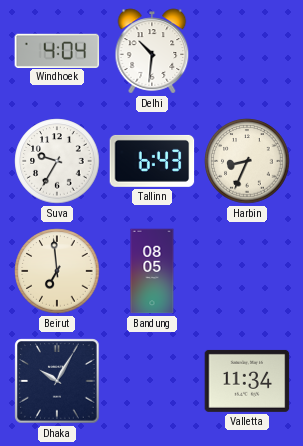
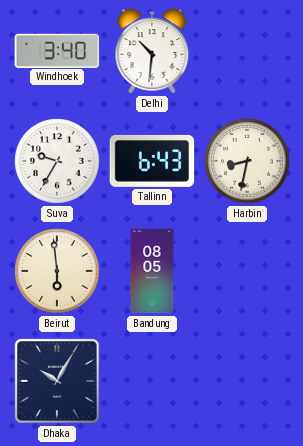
Windhoek: 4:04 -> 3:40
Harbin: 8:34 -> 8:32
Beirut: 6:59 -> 5:59
Valletta: 11:34 -> none
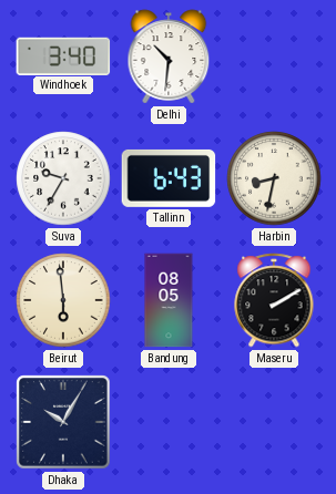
Maseru: none -> 2:10
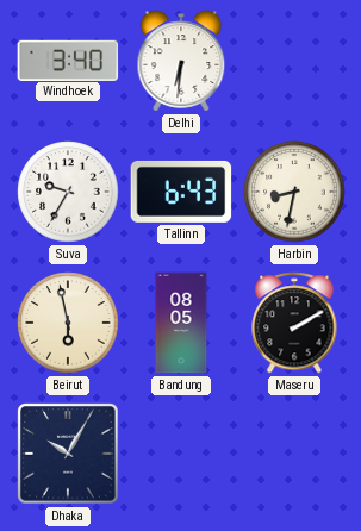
Delhi: 10:31 -> 6:31
Beirut: 5:59 -> 5:58
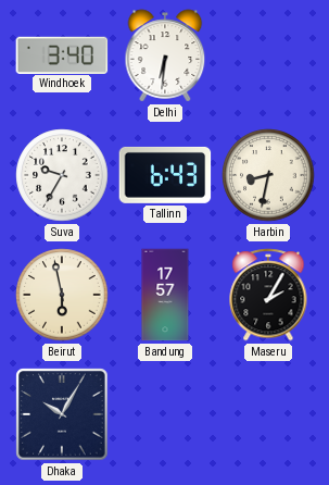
Bandung: 08:05 -> 17:57
Maseru: 2:10 -> 2:05
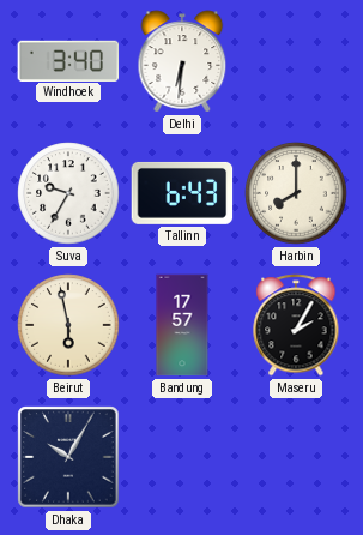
Harbin: 8:32 -> 8:00
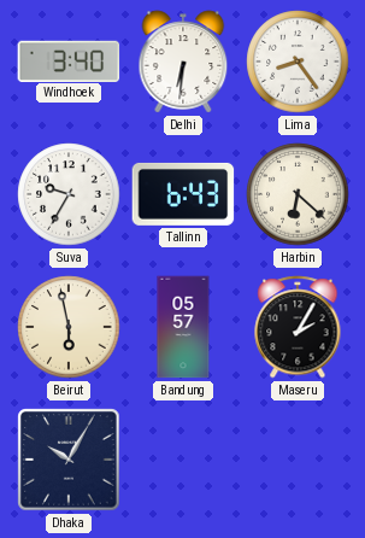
Lima: none -> 8:24
Harbin: 8:00 -> 6:22
Bandung: 17:57 -> 05:57
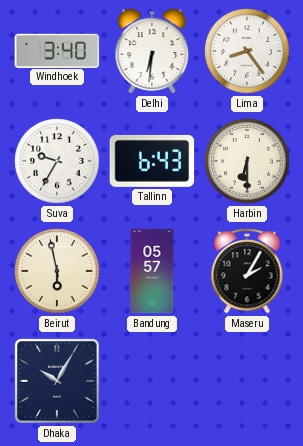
Harbin: 6:22 -> 6:30
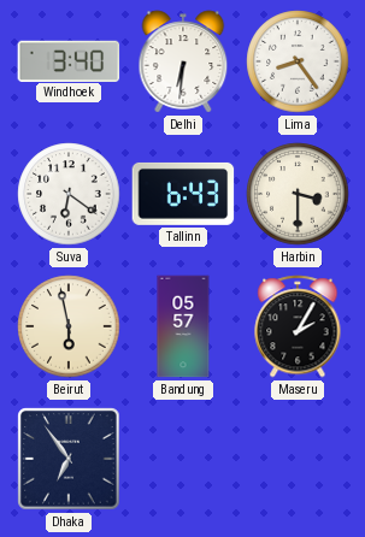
Suva: 9:35 -> 6:21
Harbin: 6:30 -> 3:30
Dhaka: 10:05 -> 6:54
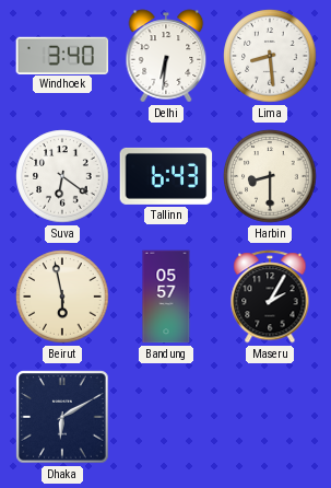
Lima: 8:24 -> 8:29
Harbin: 3:30 -> 8:30
Dhaka: 6:54 -> 6:10
